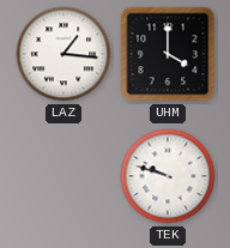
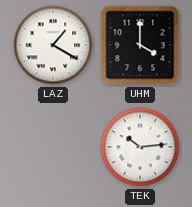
LAZ: 1:16 -> 1:20
TEK: 9:48 -> 10:14
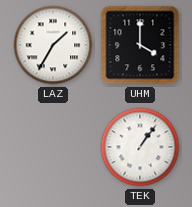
LAZ: 1:20 -> 1:35
TEK: 10:14 -> 1:06
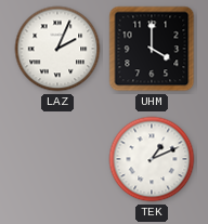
LAZ: 1:35 -> 2:04
TEK: 1:06 -> 1:11
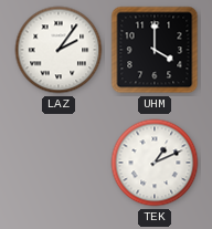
LAZ: 2:04 -> 2:06
